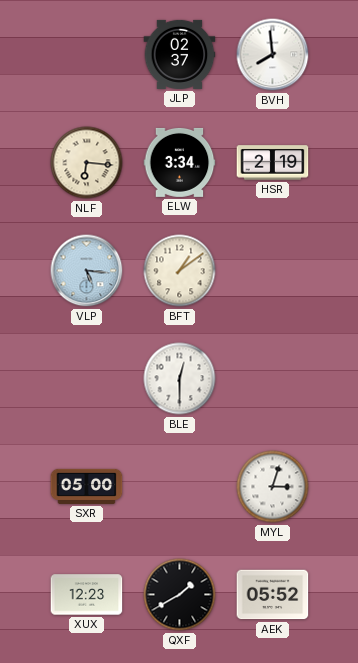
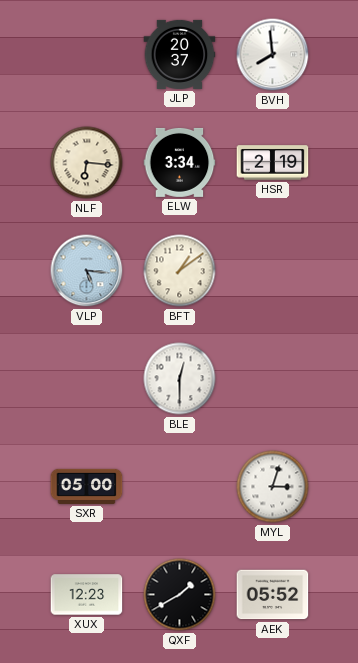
JLP: 02:37 -> 20:37
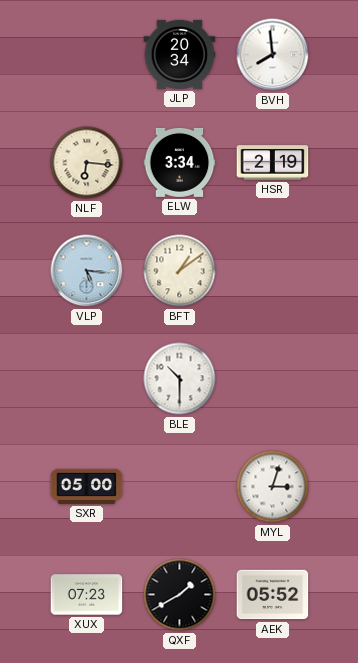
JLP: 20:37 -> 20:34
BLE: 12:30 -> 10:30
XUX: 12:23 -> 07:23
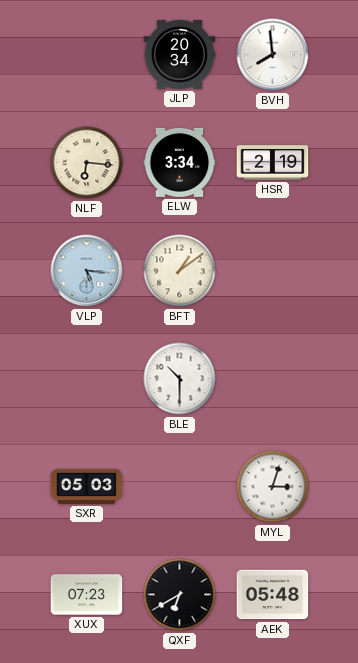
SXR: 05:00 -> 05:03
QXF: 1:40 -> 6:40
AEK: 05:52 -> 05:48
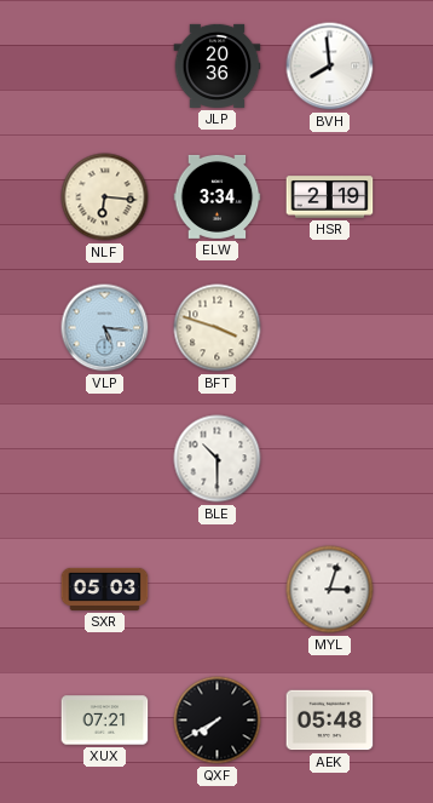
JLP: 20:34 -> 20:36
BFT: 1:09 -> 3:48
XUX: 07:23 -> 07:21
QXF: 6:40 -> 7:40
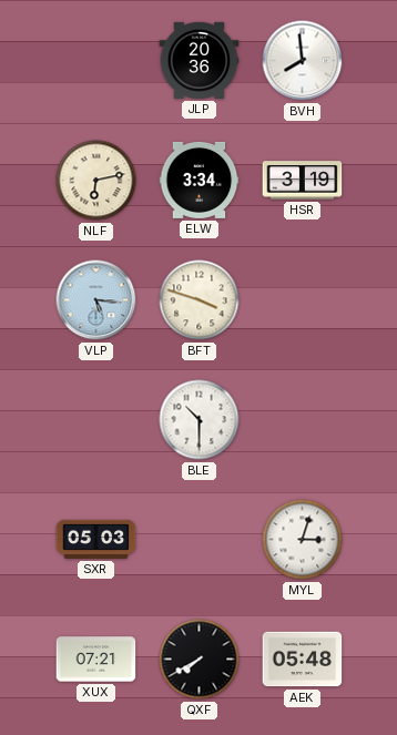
NLF: 6:16 -> 6:13
HSR: 2:19 -> 3:19
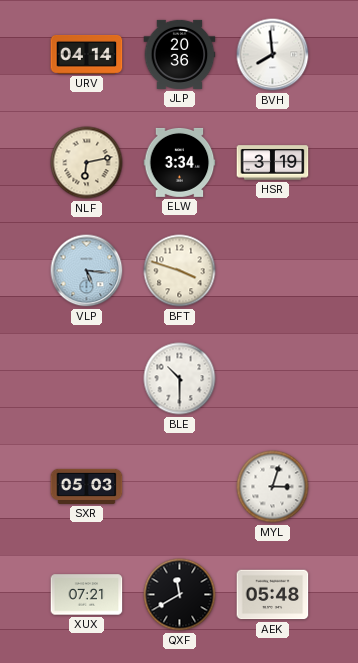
URV: none -> 04:14
QXF: 7:40 -> 11:40
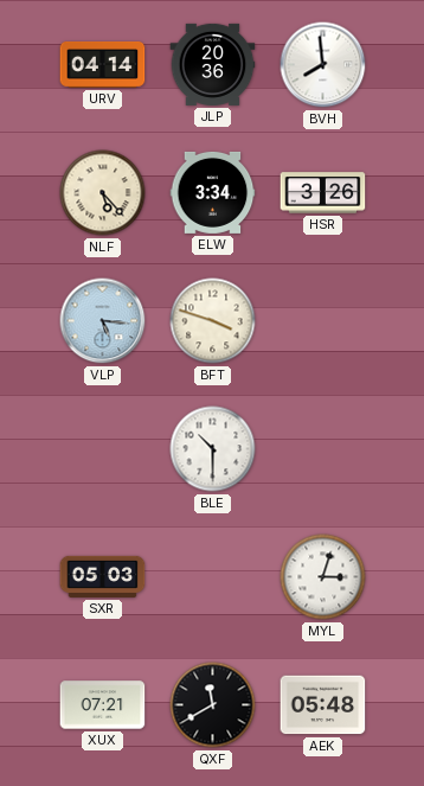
NLF: 6:13 -> 5:23
HSR: 3:19 -> 3:26
